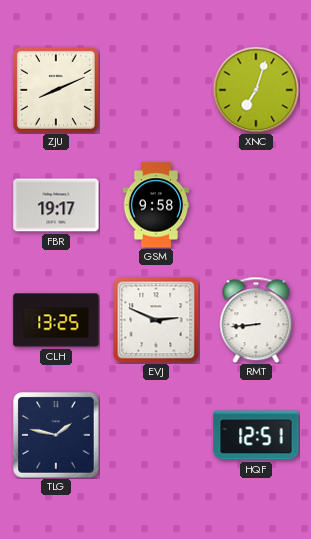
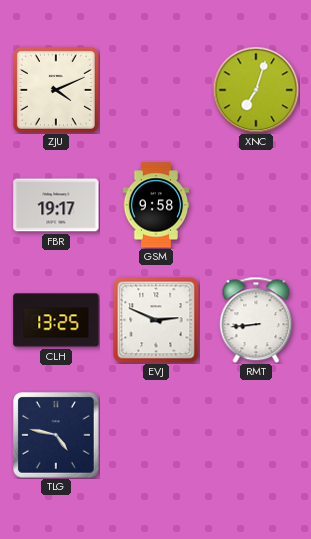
ZJU: 8:11 -> 4:11
TLG: 1:47 -> 4:47
HQF: 12:51 -> none
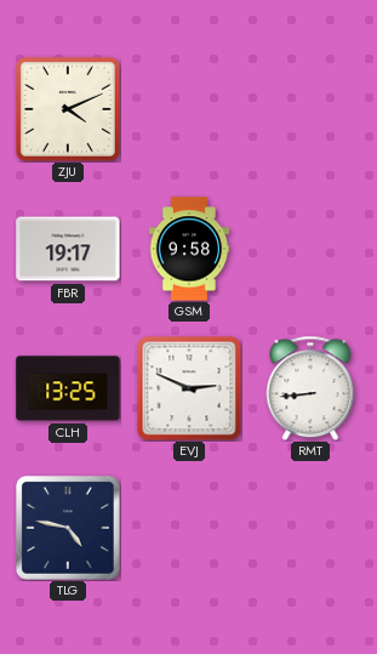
XNC: 7:03 -> none
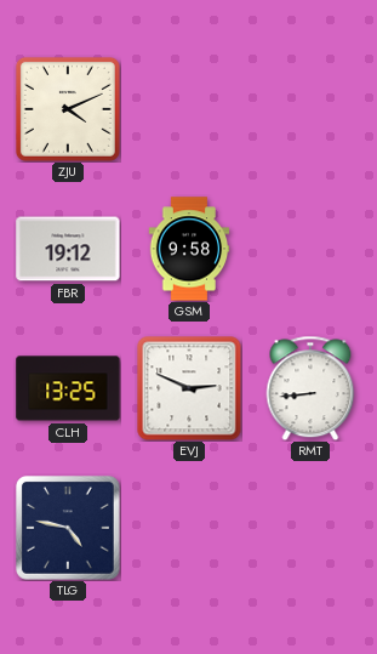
FBR: 19:17 -> 19:12
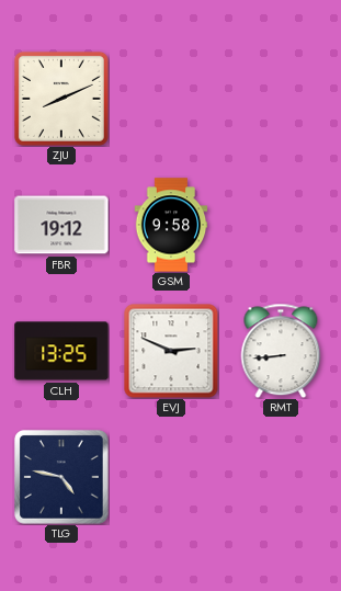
ZJU: 4:11 -> 8:11
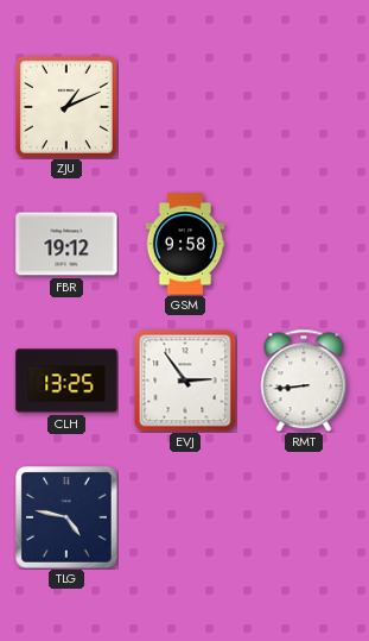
ZJU: 8:11 -> 1:11
EVJ: 2:49 -> 2:54
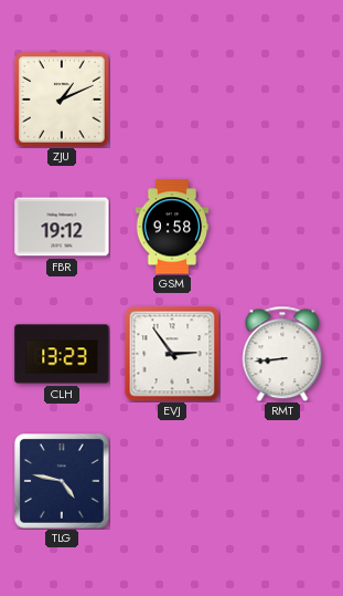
CLH: 13:25 -> 13:23
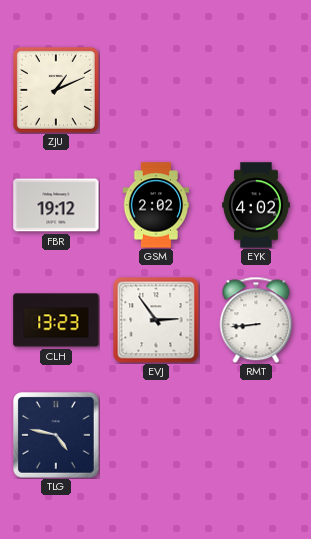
GSM: 9:58 -> 2:02
EYK: none -> 4:02
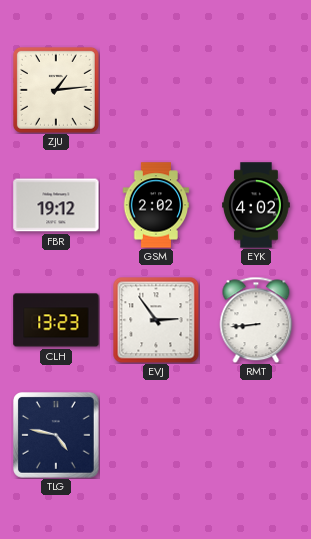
ZJU: 1:11 -> 1:14
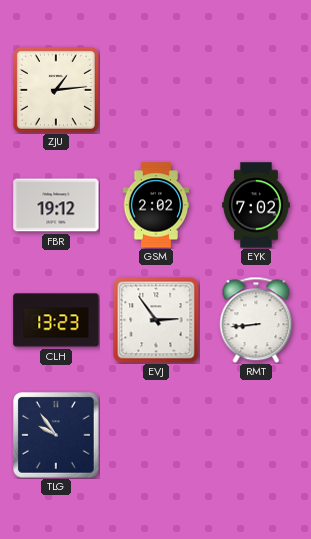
EYK: 4:02 -> 7:02
TLG: 4:47 -> 9:54
